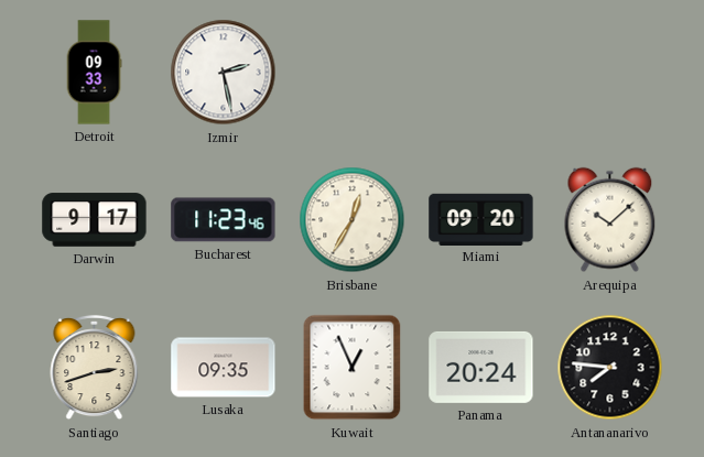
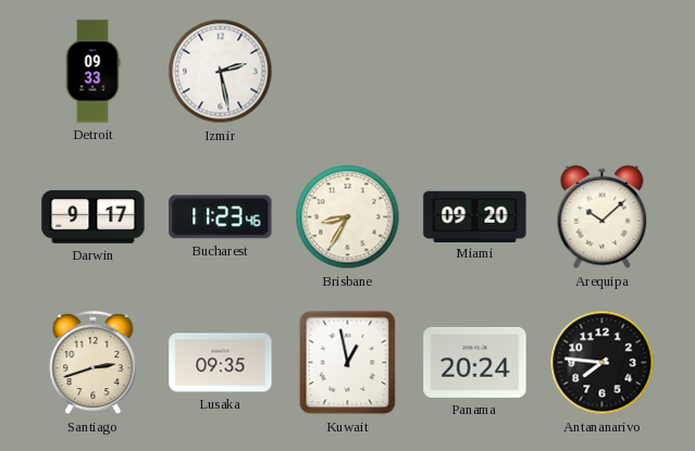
Brisbane: 12:35 -> 8:35
Kuwait: 12:56 -> 12:58
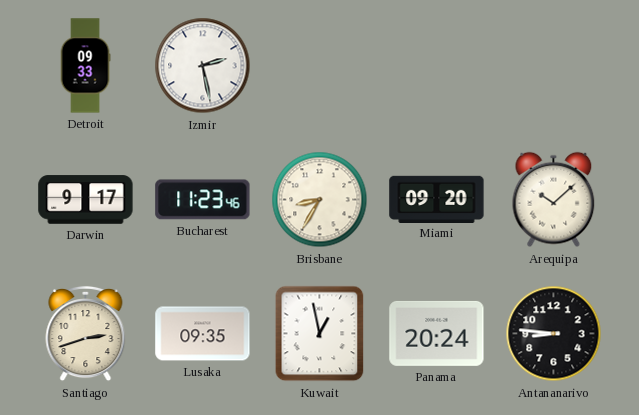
Antananarivo: 7:46 -> 8:46
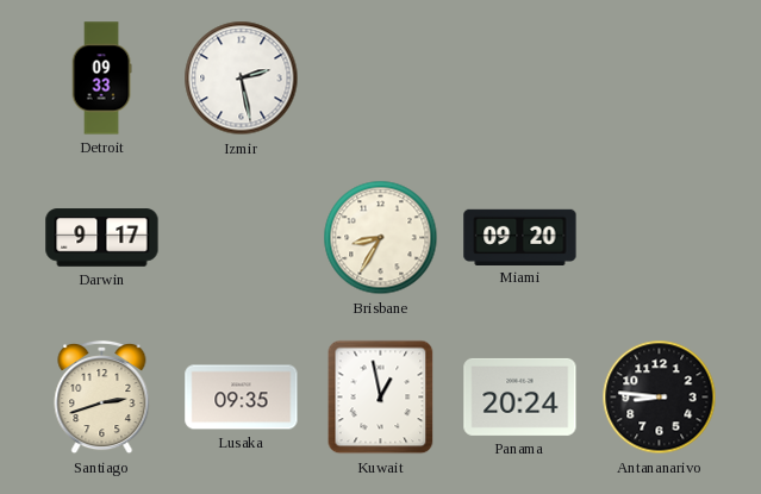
Bucharest: 11:23 -> none
Arequipa: 10:08 -> none
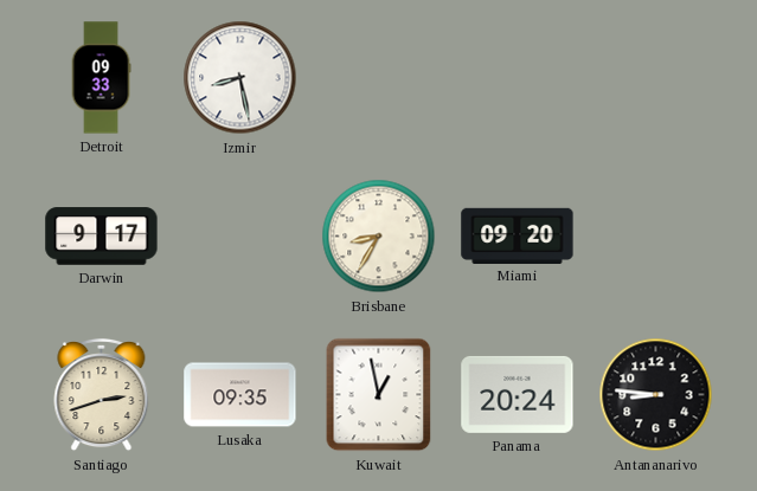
Izmir: 2:28 -> 8:28
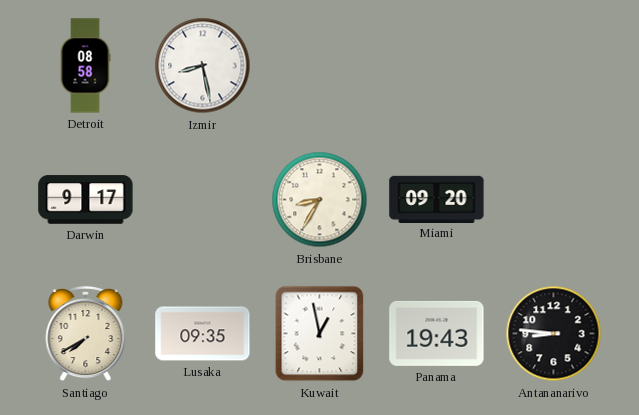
Detroit: 09:33 -> 08:58
Santiago: 2:42 -> 7:40
Panama: 20:24 -> 19:43
